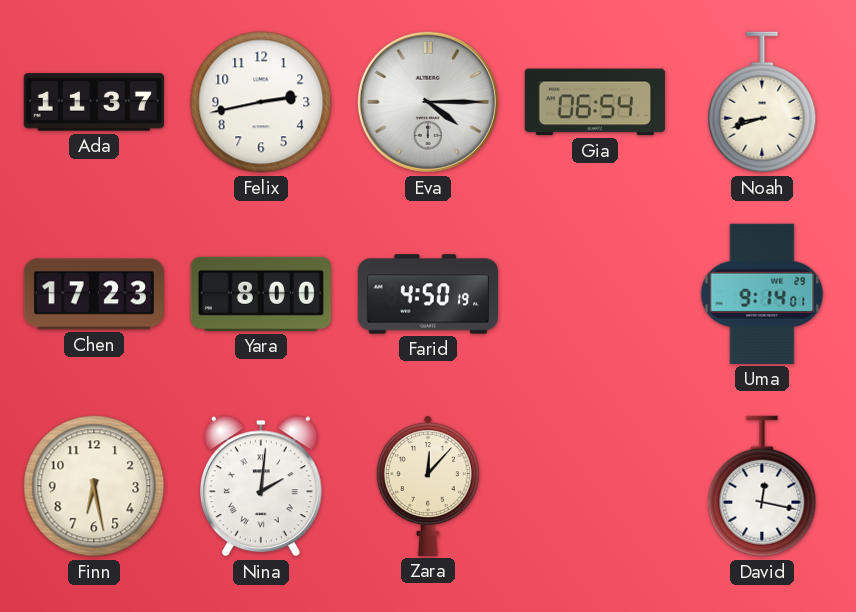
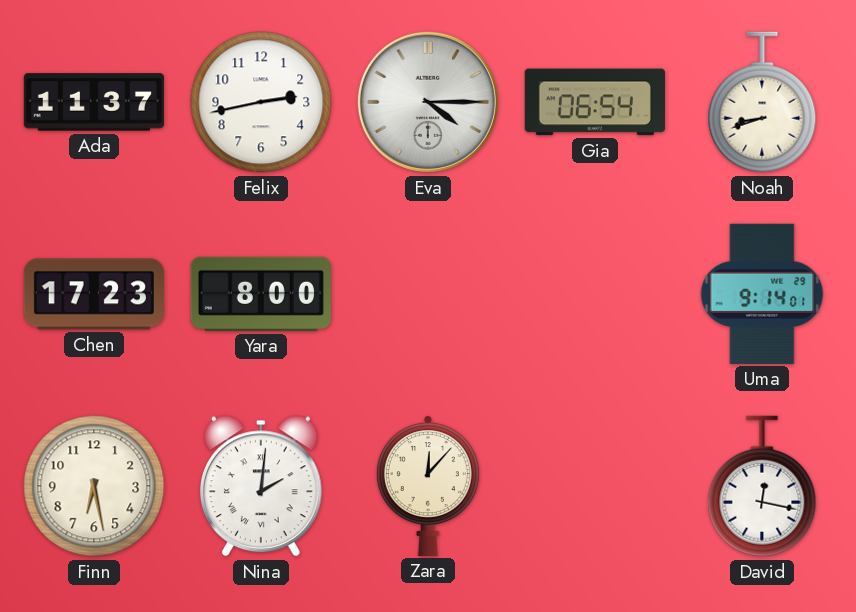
Farid: 4:50 -> none
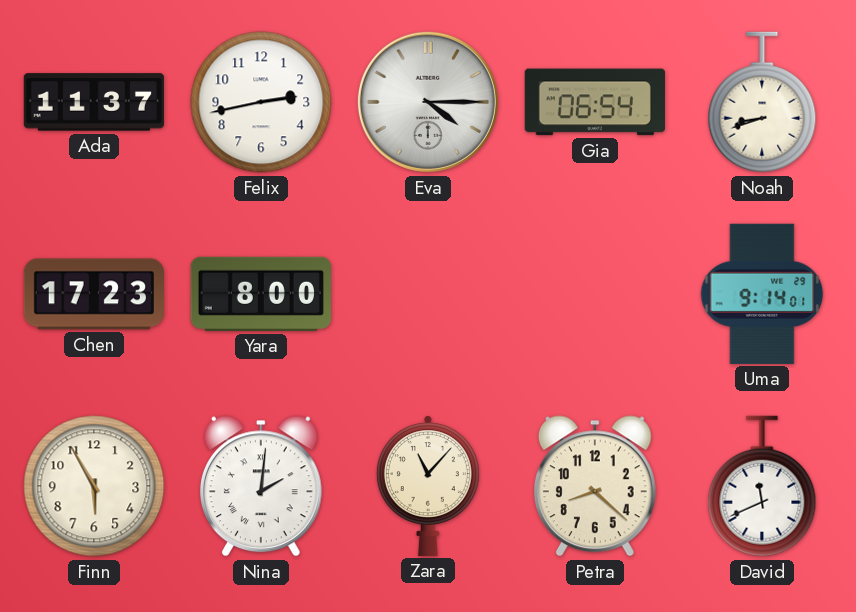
Finn: 6:28 -> 5:55
Zara: 12:07 -> 11:07
Petra: none -> 8:22
David: 12:17 -> 11:41
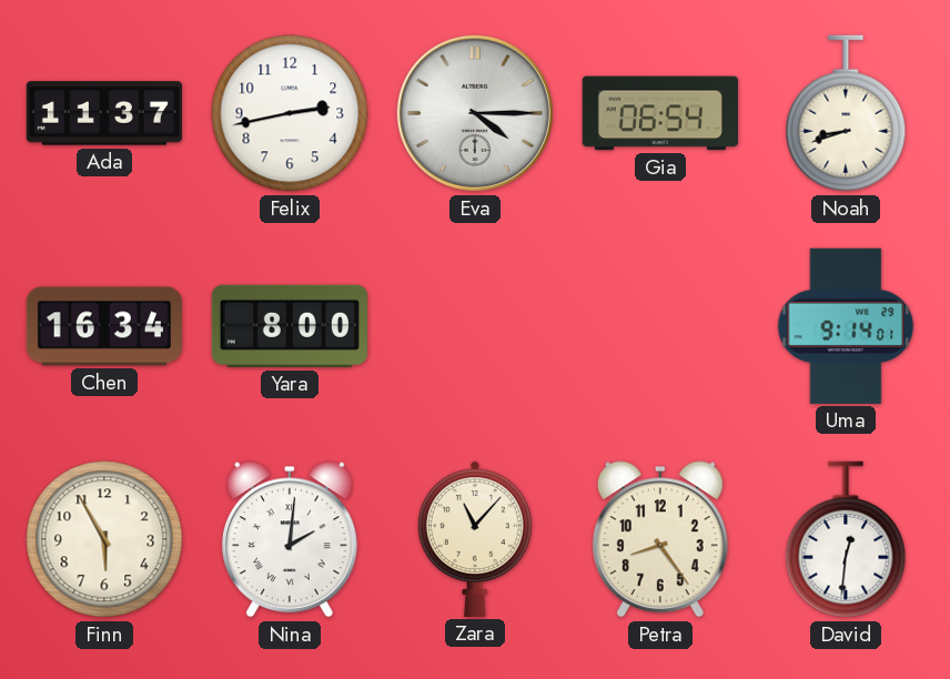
Chen: 17:23 -> 16:34
Petra: 8:22 -> 8:24
David: 11:41 -> 12:31
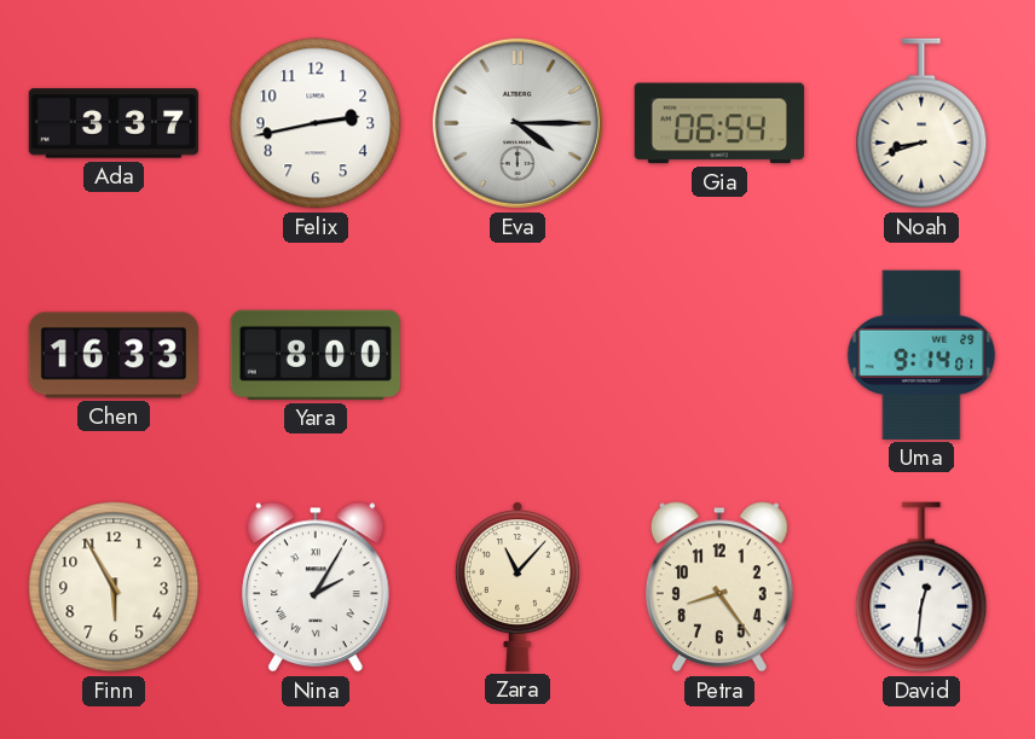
Ada: 11:37 -> 3:37
Chen: 16:34 -> 16:33
Nina: 2:01 -> 2:05
